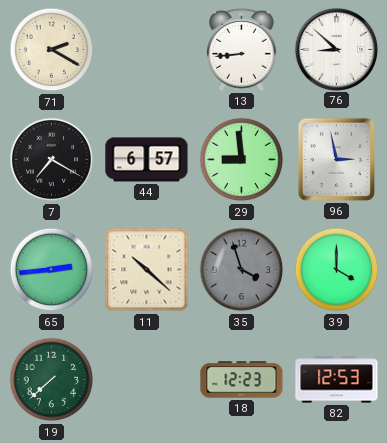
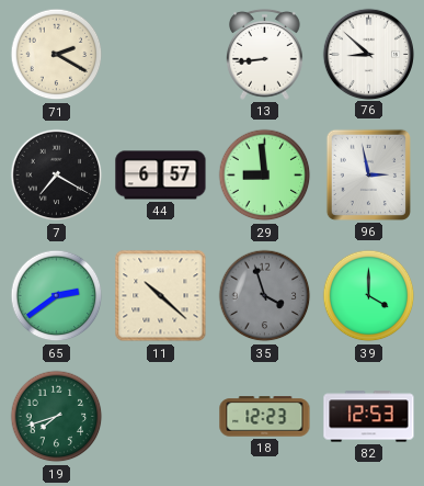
65: 2:44 -> 2:39
19: 7:38 -> 7:42
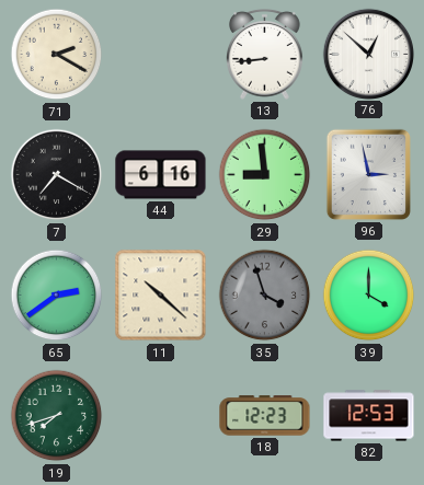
76: 8:52 -> 12:52
44: 6:57 -> 6:16
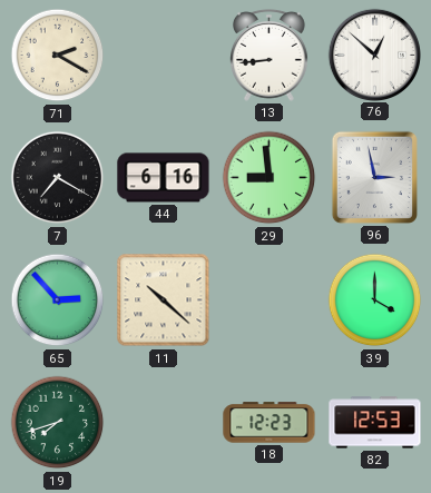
65: 2:39 -> 2:53
35: 3:57 -> none
